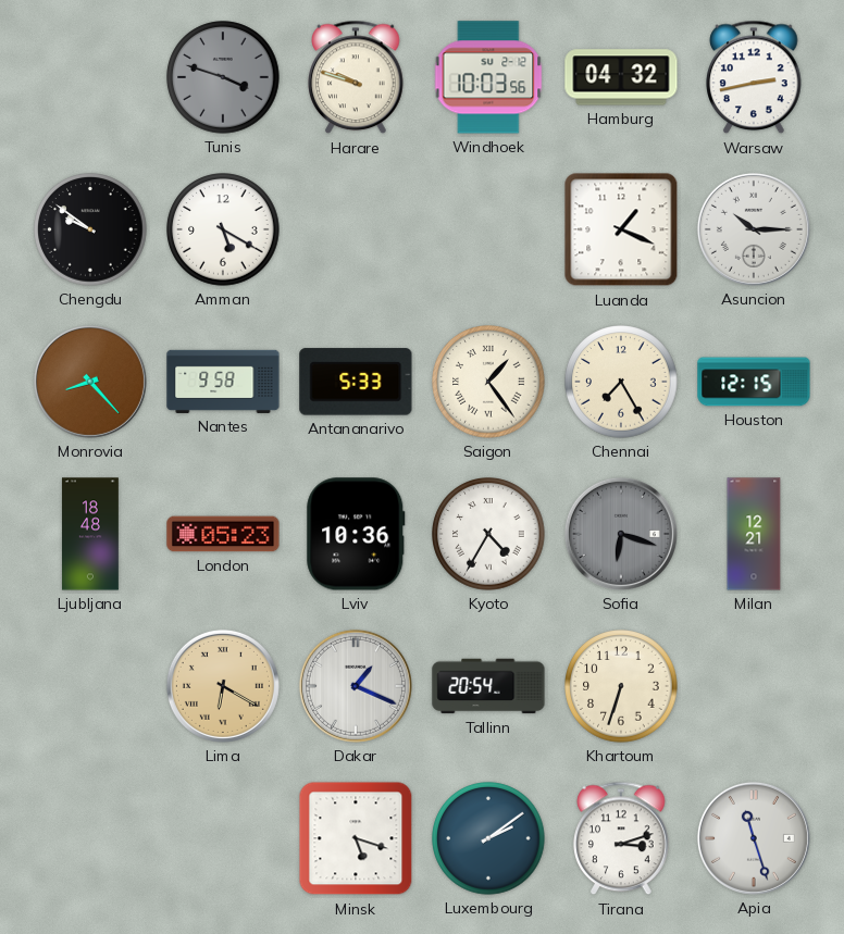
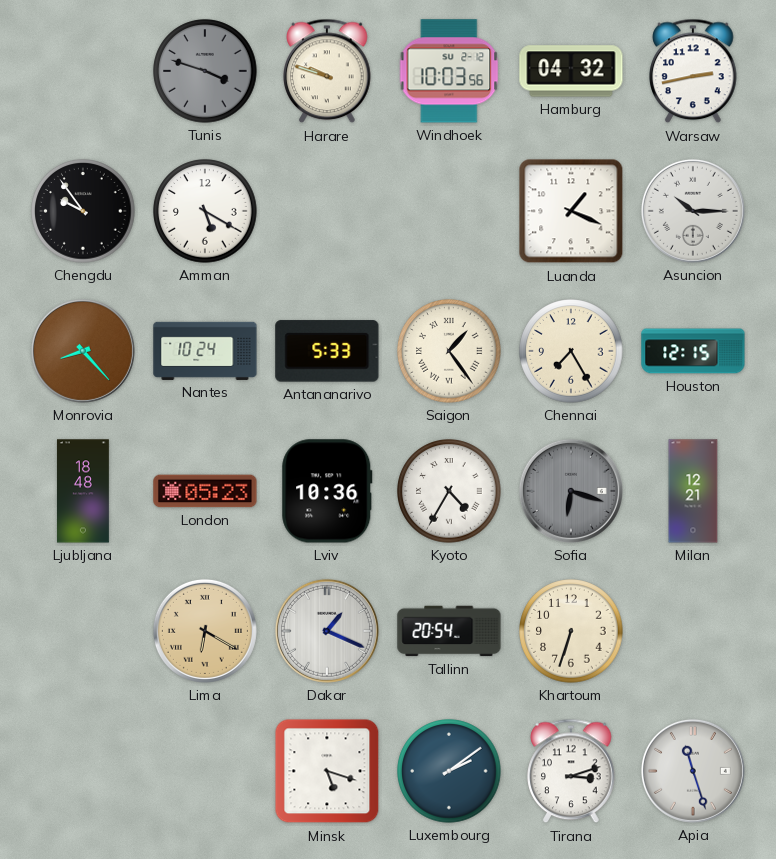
Chengdu: 9:51 -> 9:54
Nantes: 9:58 -> 10:24
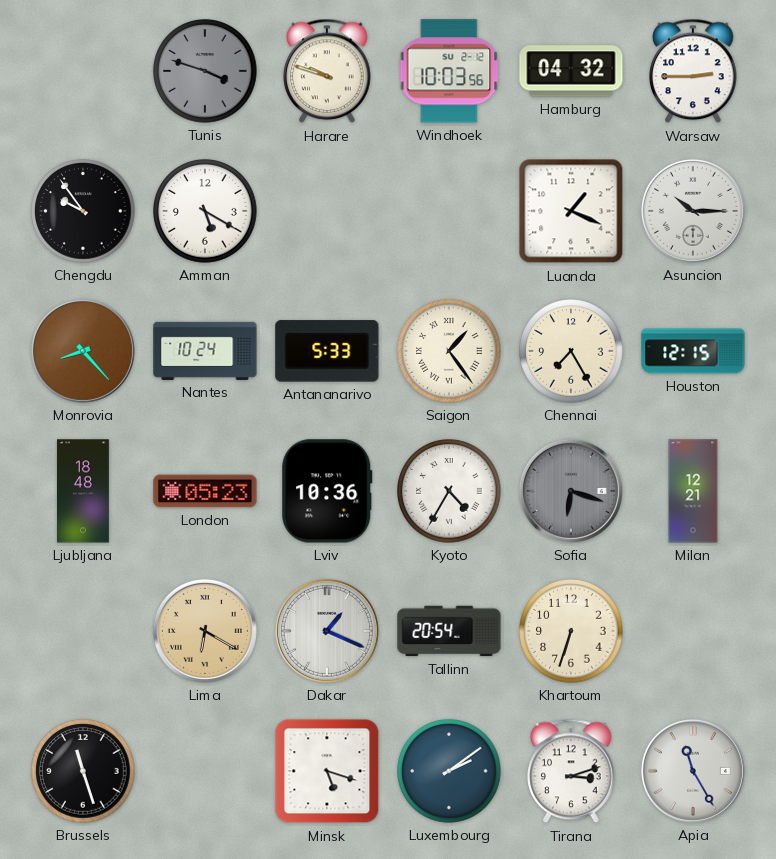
Warsaw: 2:43 -> 2:45
Brussels: none -> 11:27
Apia: 11:27 -> 11:25
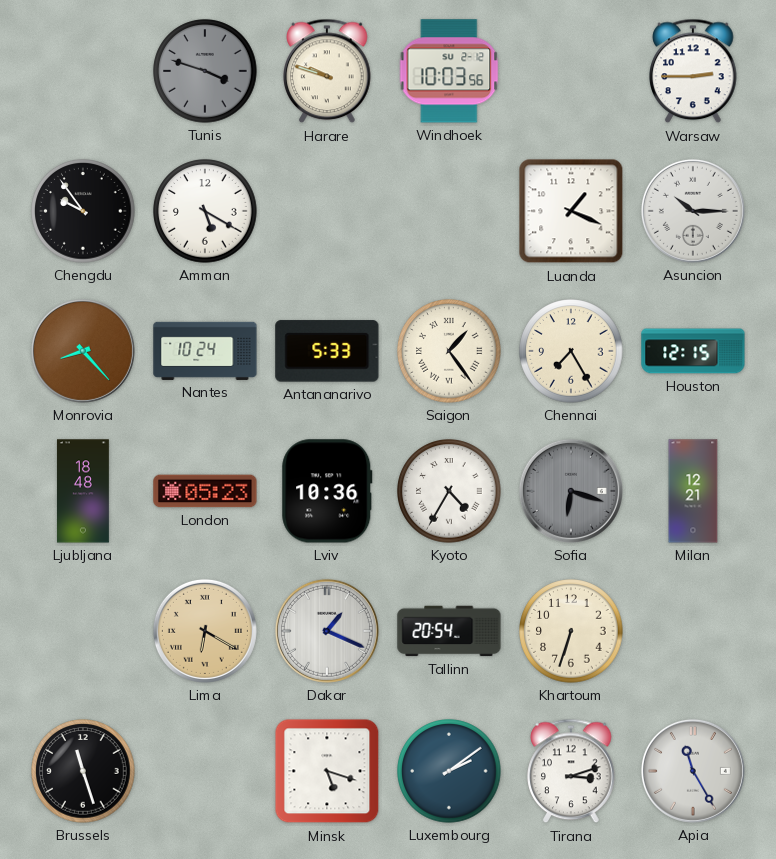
Hamburg: 04:32 -> none
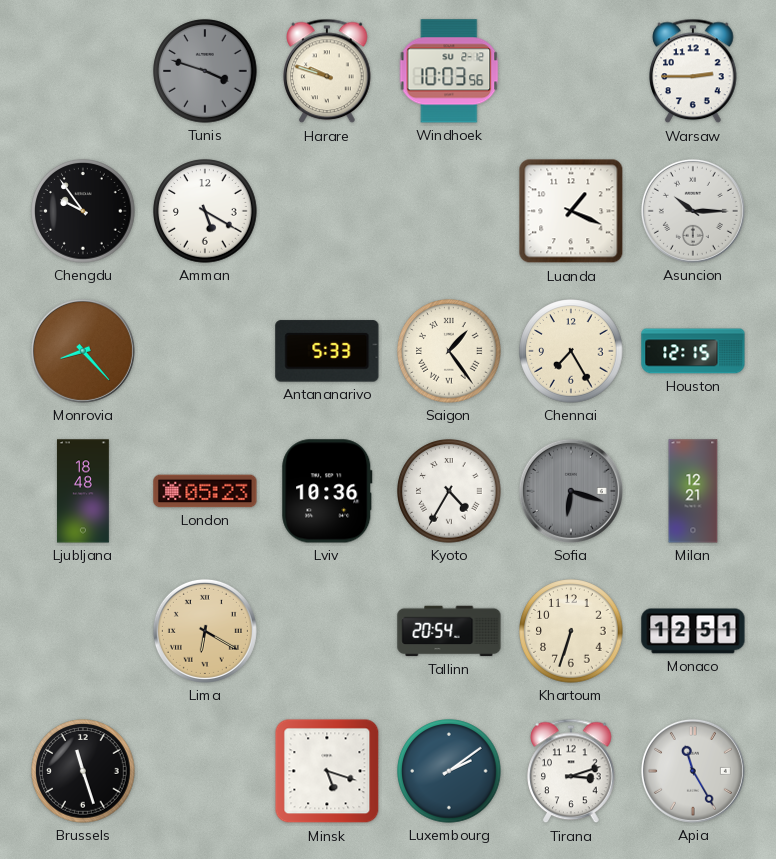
Nantes: 10:24 -> none
Dakar: 1:19 -> none
Monaco: none -> 12:51
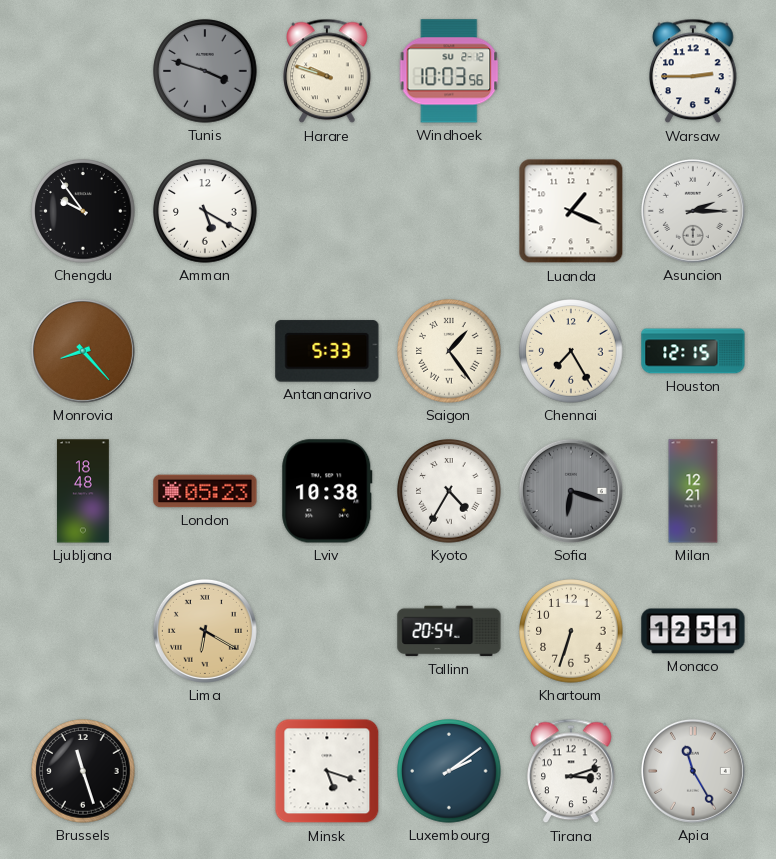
Asuncion: 10:15 -> 2:15
Lviv: 10:36 -> 10:38
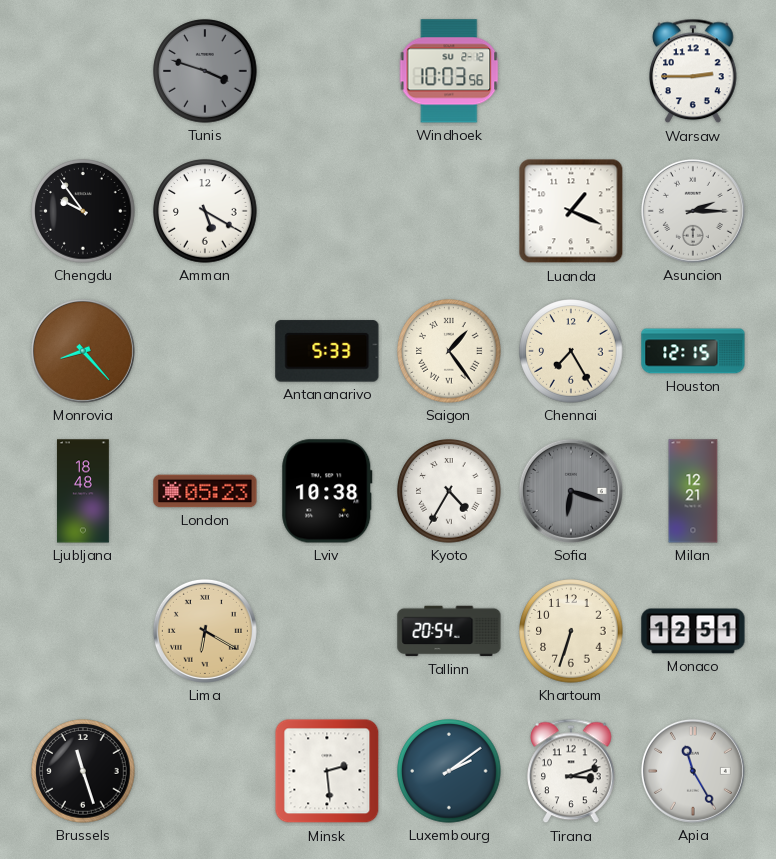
Harare: 9:48 -> none
Minsk: 5:18 -> 2:29
